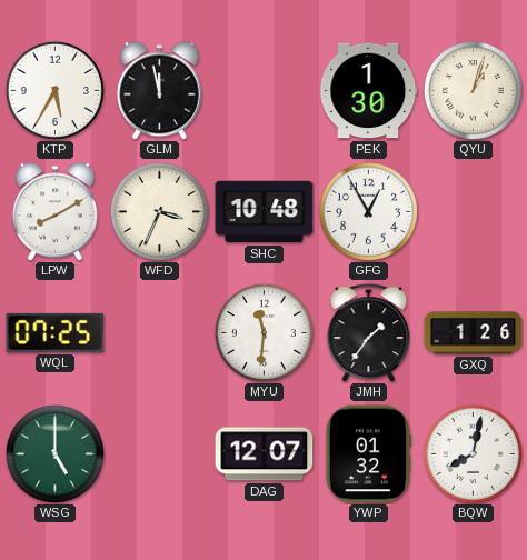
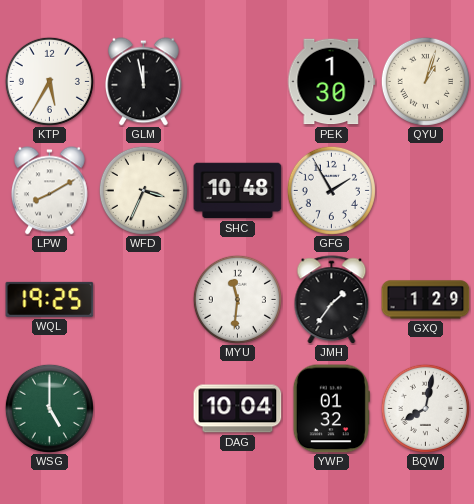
GFG: 12:55 -> 1:55
WQL: 07:25 -> 19:25
GXQ: 1:26 -> 1:29
DAG: 12:07 -> 10:04
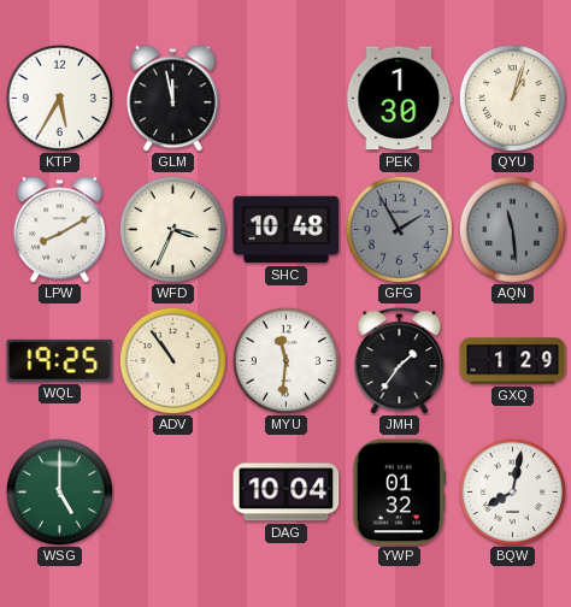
GFG dial: white -> grey
AQN: none -> 11:29
ADV: none -> 10:54
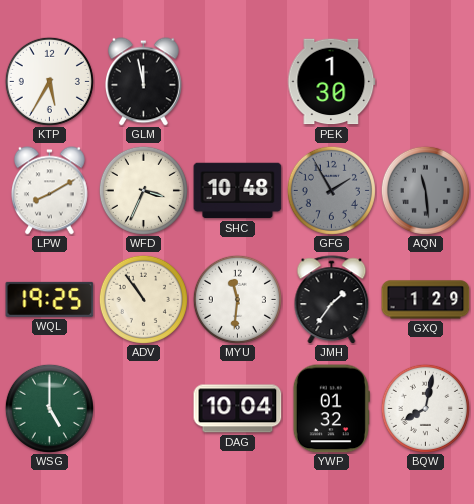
QYU: 1:03 -> none
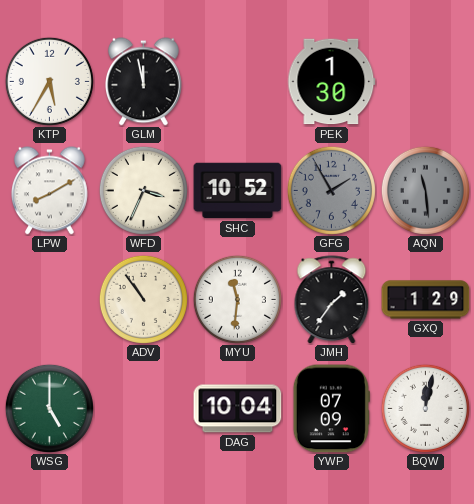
SHC: 10:48 -> 10:52
WQL: 19:25 -> none
YWP: 01:32 -> 07:09
BQW: 8:02 -> 12:02
